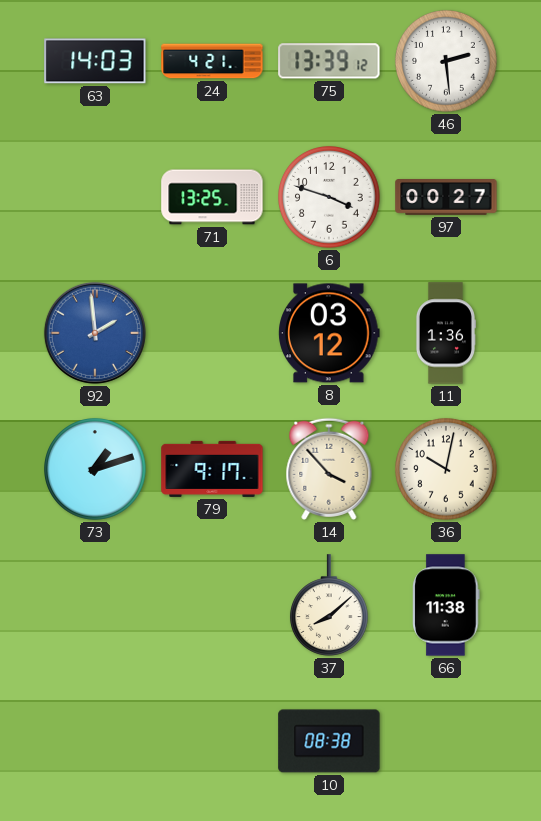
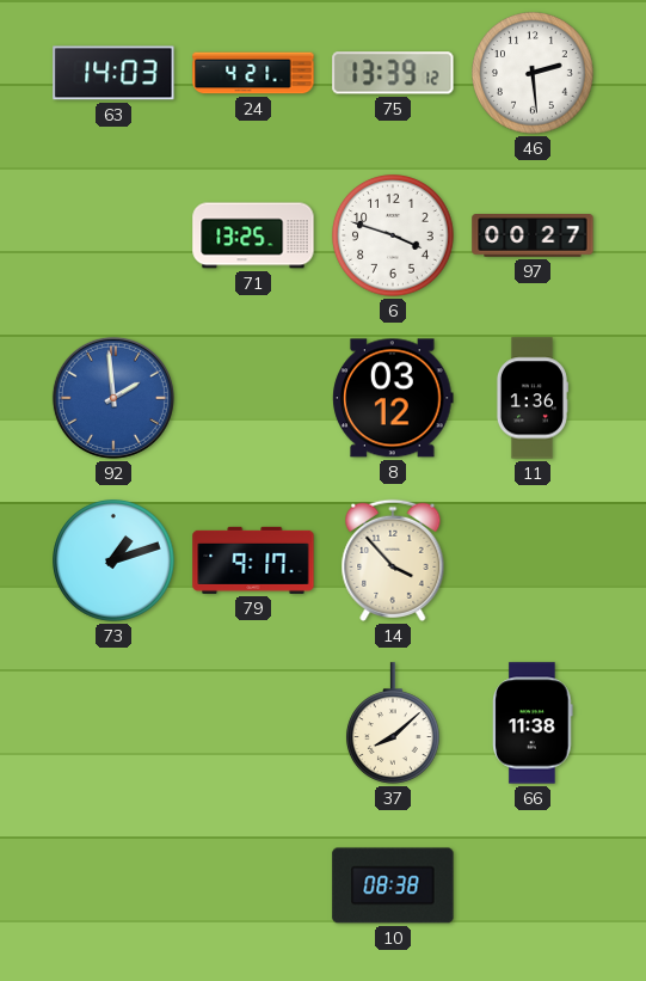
36: 10:02 -> none
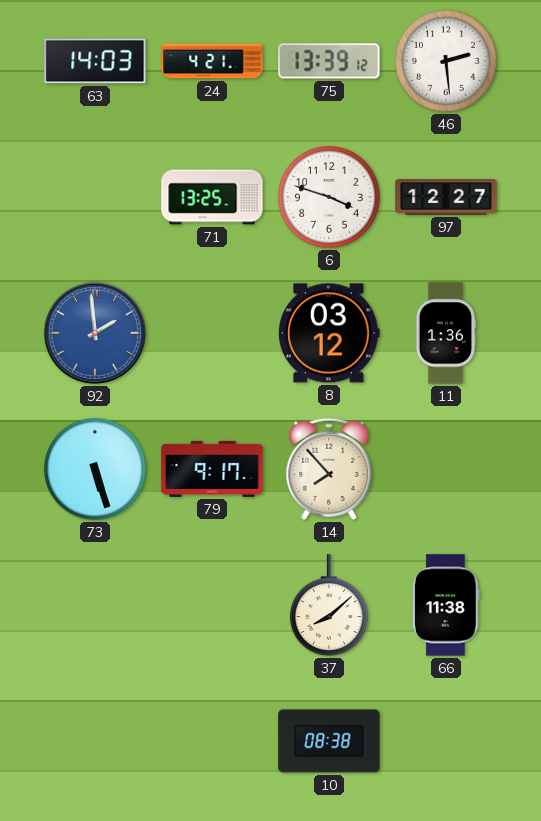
97: 00:27 -> 12:27
73: 1:12 -> 5:27
14: 3:53 -> 7:53
